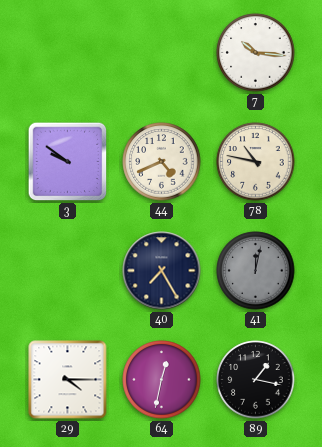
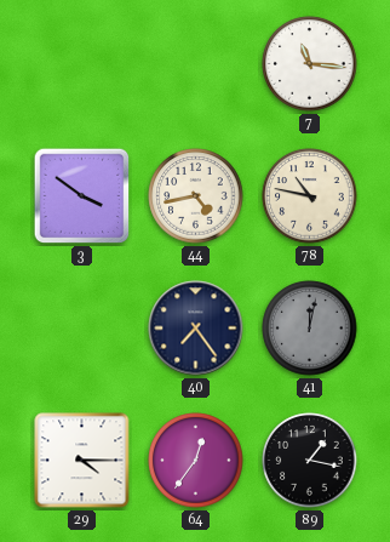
7: 10:16 -> 11:16
3: 9:51 -> 3:51
44: 4:41 -> 4:43
40: 7:25 -> 7:24
64: 12:32 -> 12:36
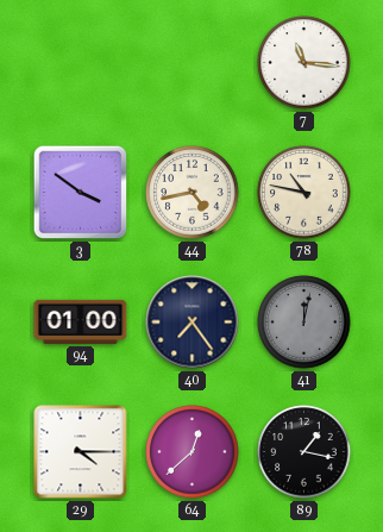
94: none -> 01:00
64: 12:36 -> 12:38
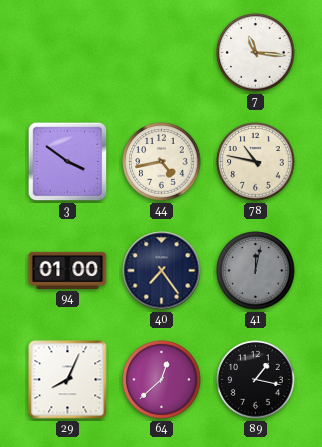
29: 4:15 -> 8:04
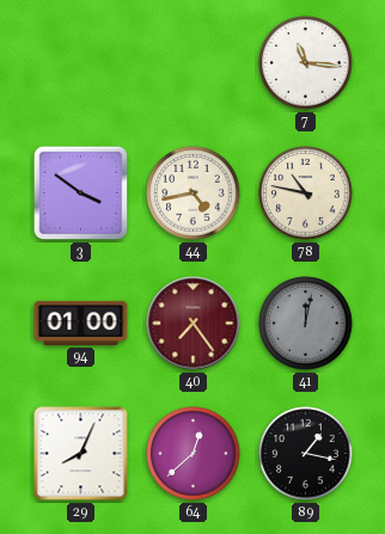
40 dial: navy -> burgundy
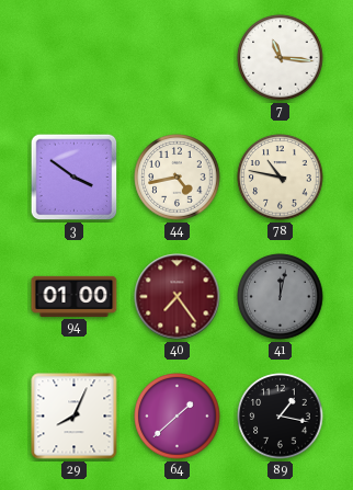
64: 12:38 -> 1:38
